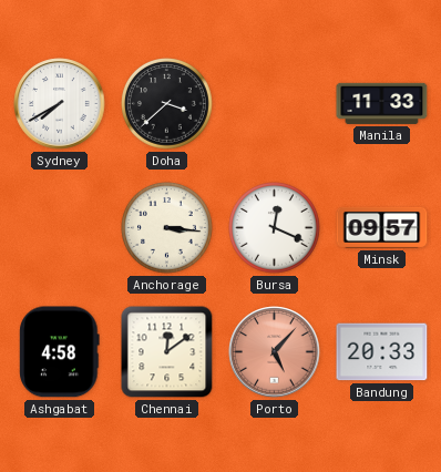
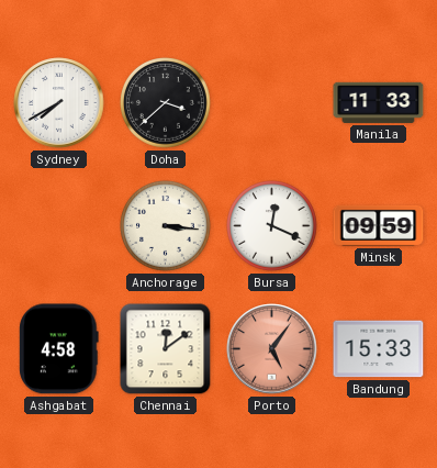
Minsk: 09:57 -> 09:59
Porto: 5:07 -> 5:06
Bandung: 20:33 -> 15:33
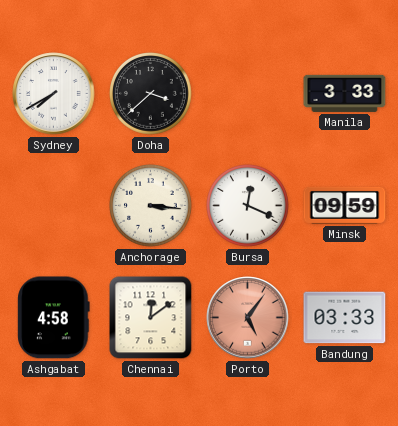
Manila: 11:33 -> 3:33
Bandung: 15:33 -> 03:33
